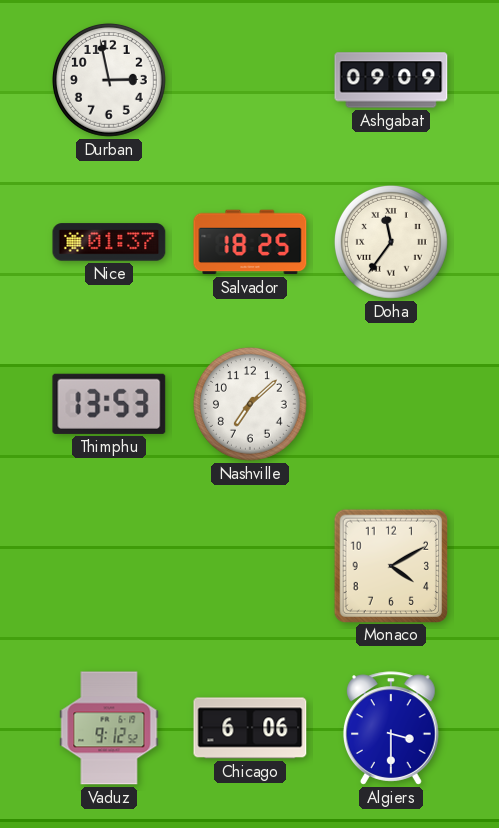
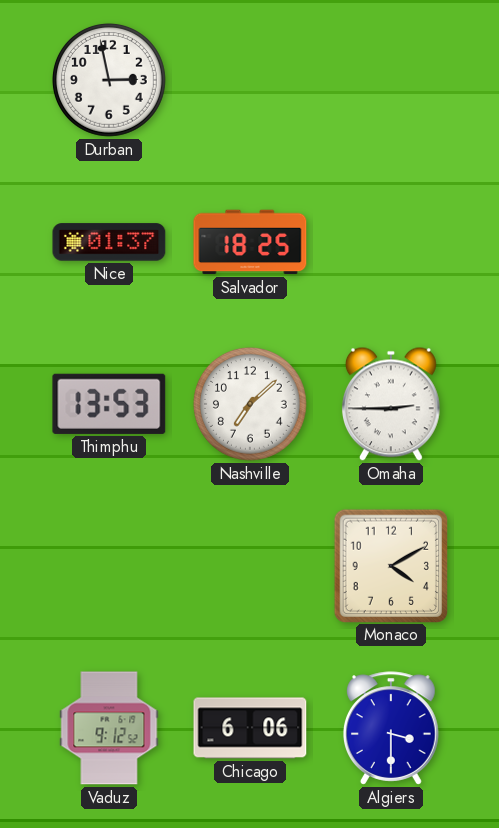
Ashgabat: 09:09 -> none
Doha: 11:36 -> none
Omaha: none -> 2:45
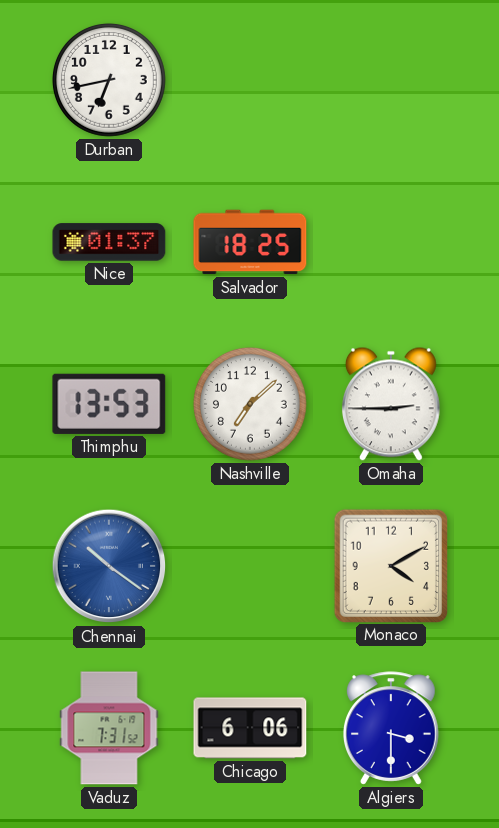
Durban: 2:58 -> 6:43
Chennai: none -> 10:21
Vaduz: 9:12 -> 7:31
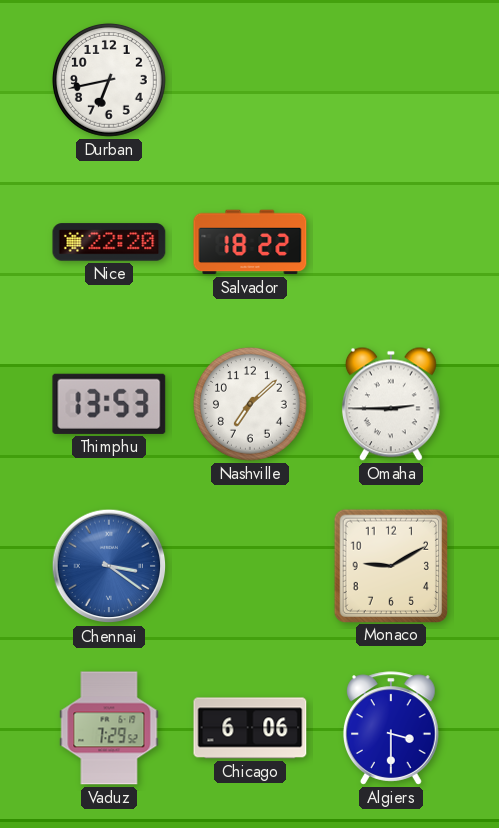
Nice: 01:37 -> 22:20
Salvador: 18:25 -> 18:22
Chennai: 10:21 -> 3:21
Monaco: 4:10 -> 9:10
Vaduz: 7:31 -> 7:29
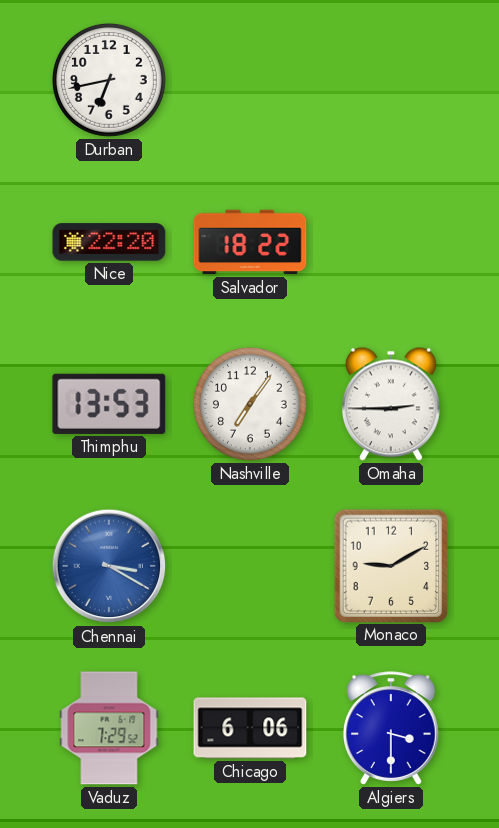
Nashville: 7:08 -> 7:06
Chennai: 3:21 -> 3:20
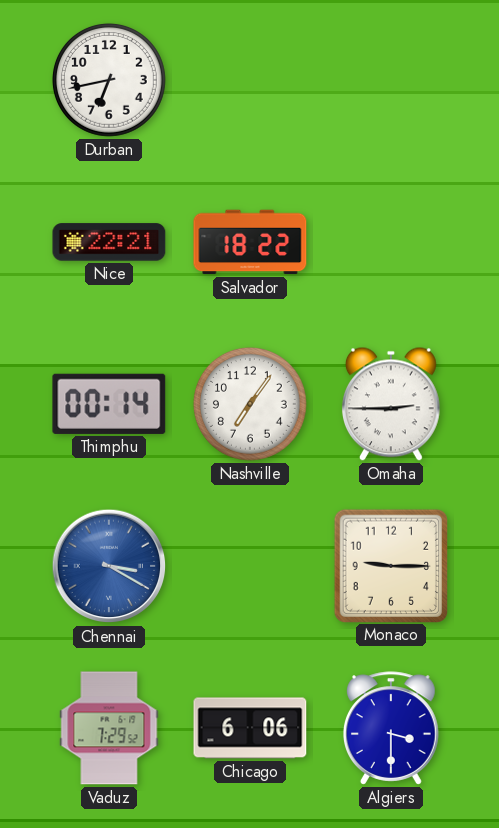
Nice: 22:20 -> 22:21
Thimphu: 13:53 -> 00:14
Monaco: 9:10 -> 9:15
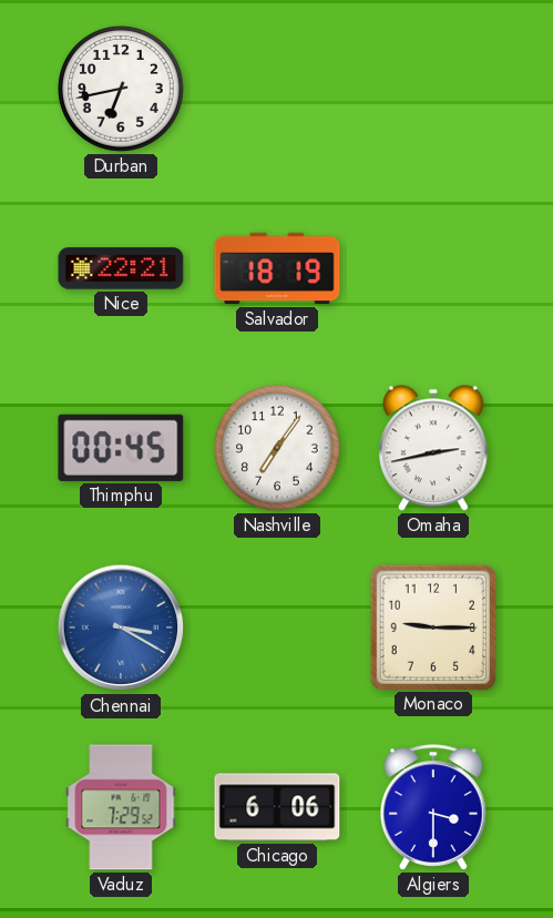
Salvador: 18:22 -> 18:19
Thimphu: 00:14 -> 00:45
Omaha: 2:45 -> 2:43
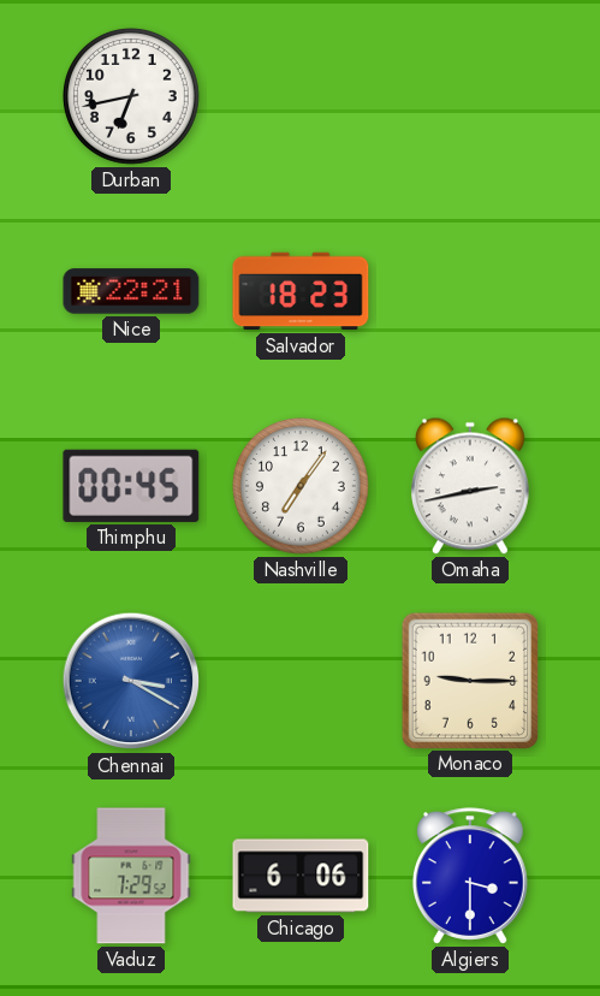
Salvador: 18:19 -> 18:23
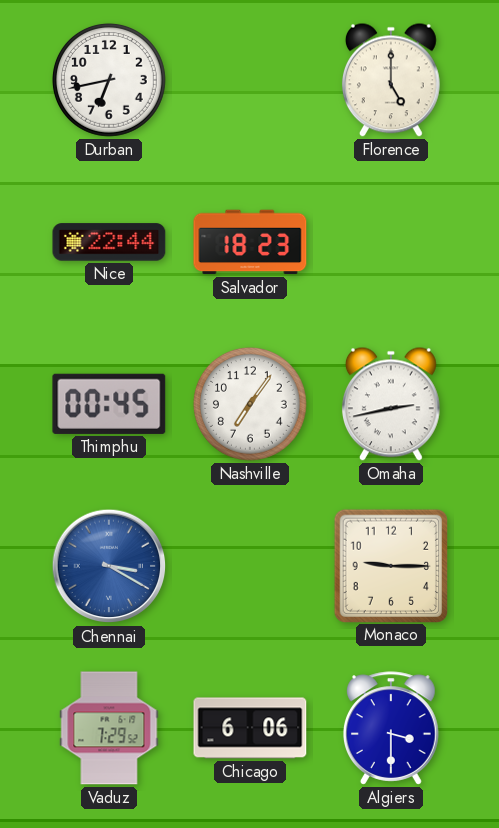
Florence: none -> 5:00
Nice: 22:21 -> 22:44
